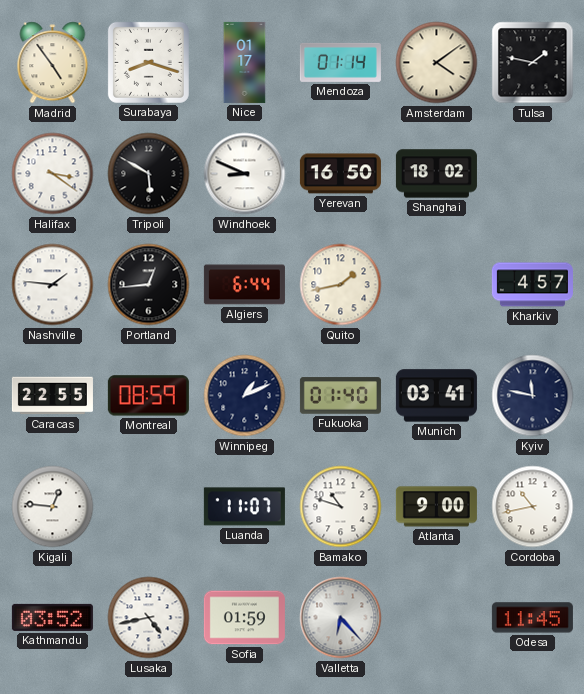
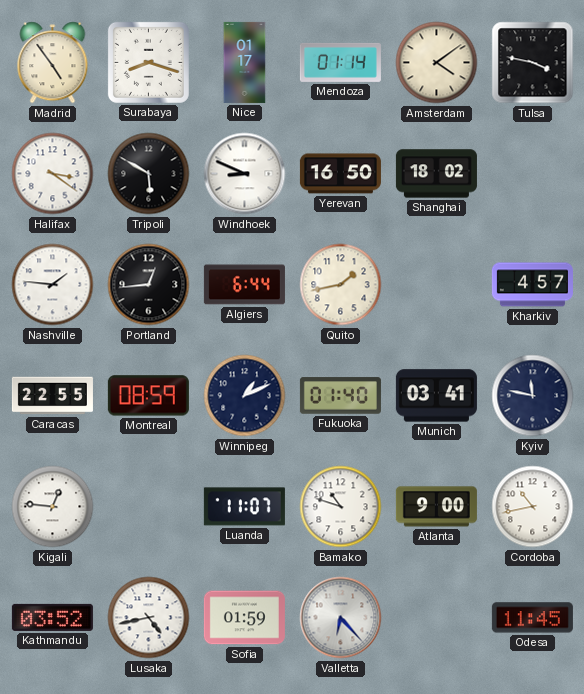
Tulsa: 1:47 -> 3:47
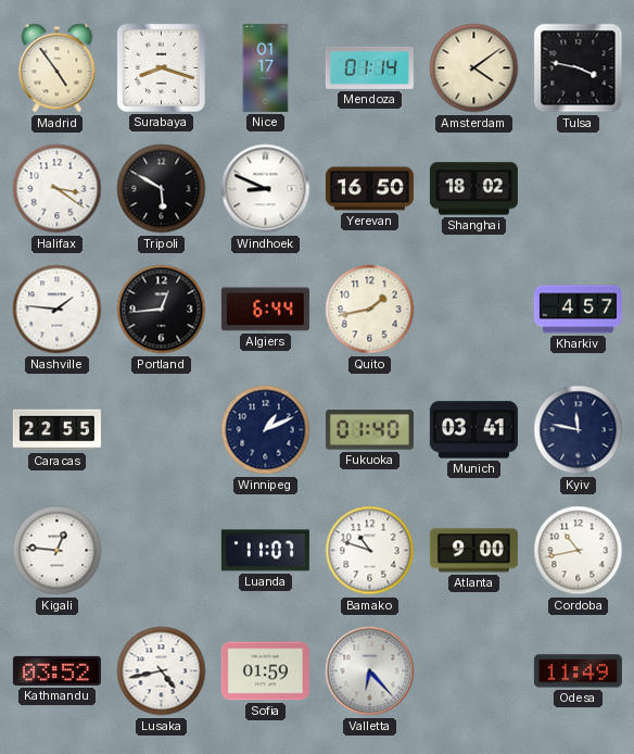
Montreal: 08:59 -> none
Odesa: 11:45 -> 11:49
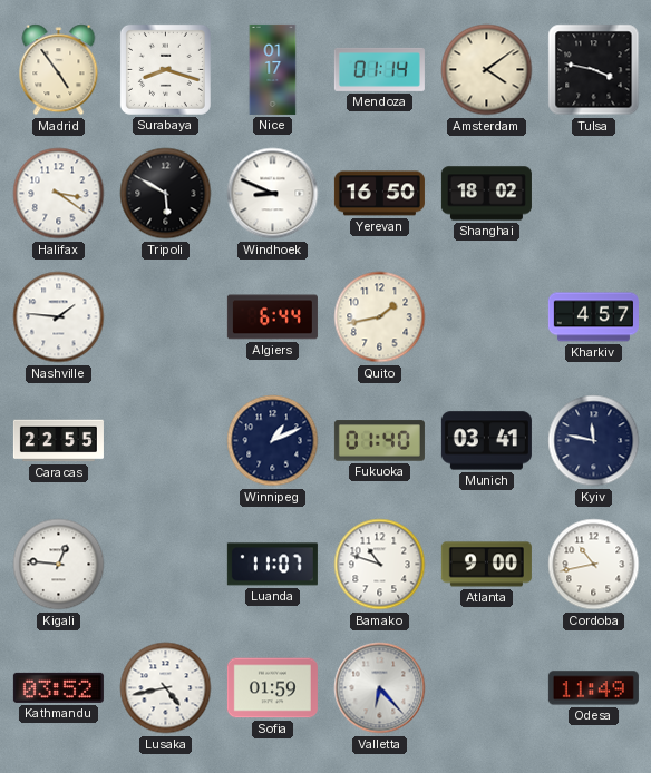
Portland: 12:44 -> none
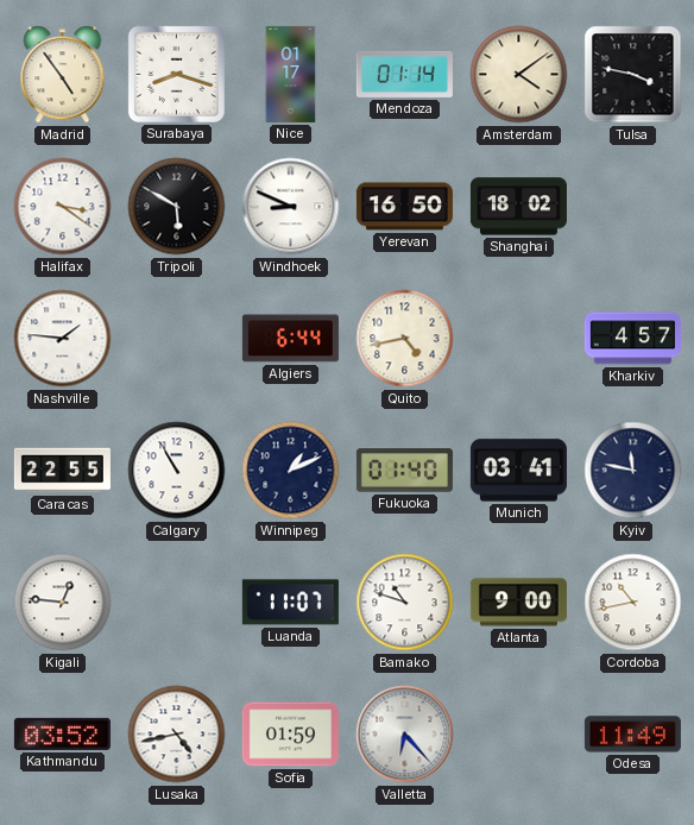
Quito: 1:43 -> 4:43
Calgary: none -> 10:55
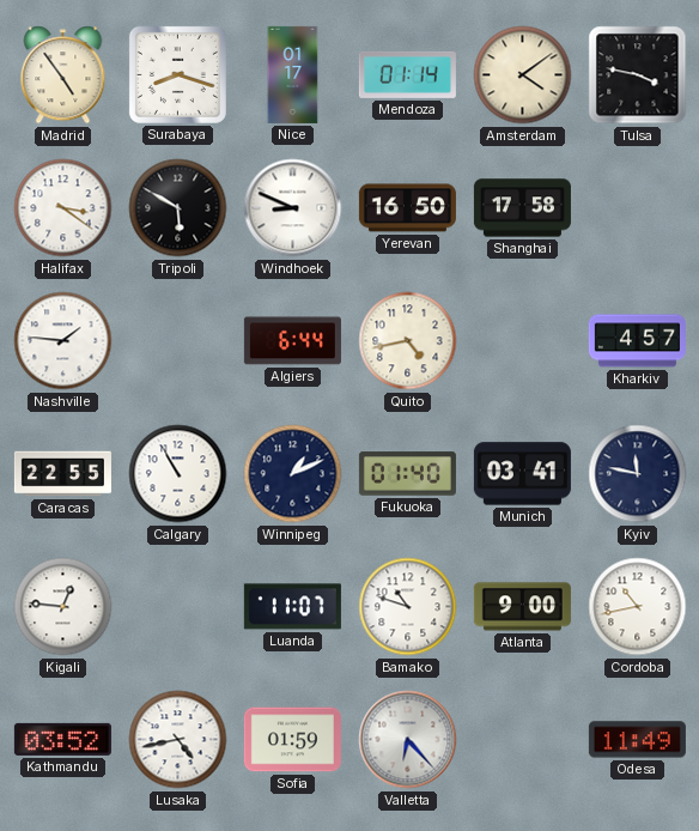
Shanghai: 18:02 -> 17:58
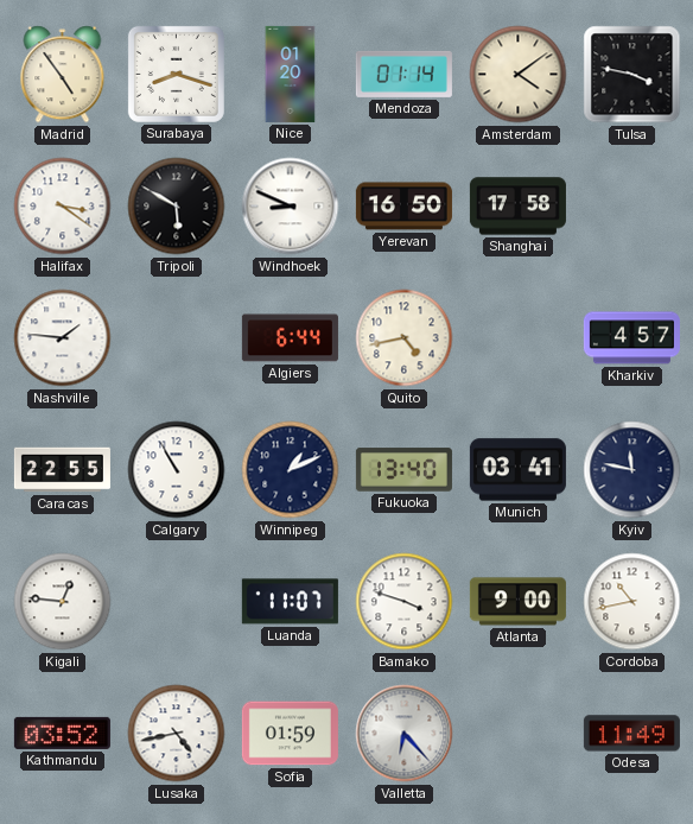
Nice: 01:17 -> 01:20
Fukuoka: 01:40 -> 13:40
Bamako: 10:48 -> 3:48
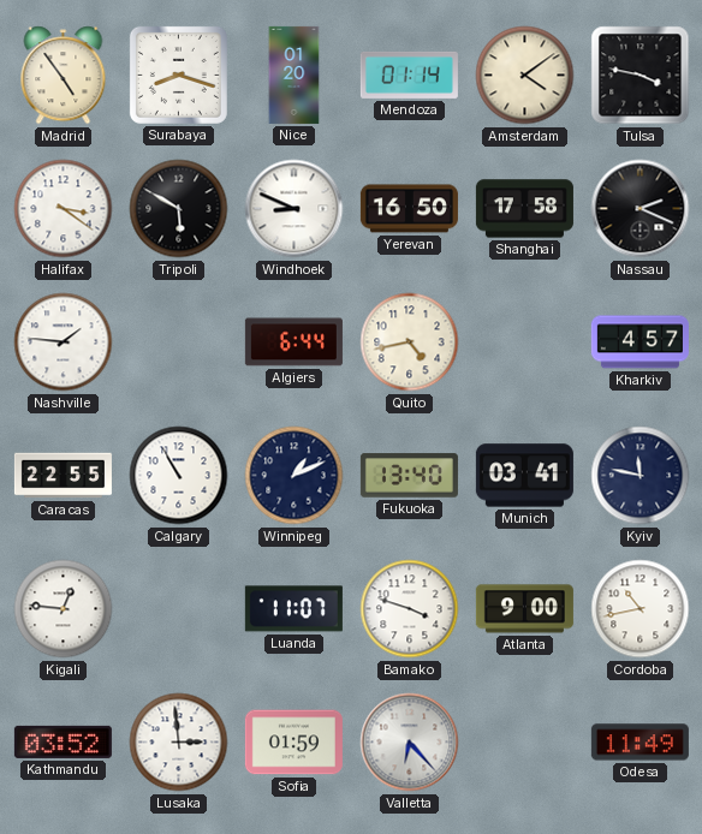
Nassau: none -> 2:19
Lusaka: 4:43 -> 2:59
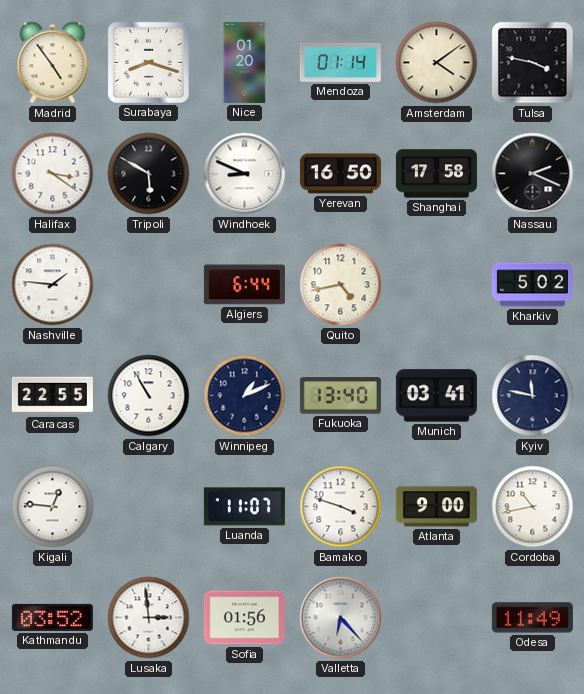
Kharkiv: 4:57 -> 5:02
Sofia: 01:59 -> 01:56
